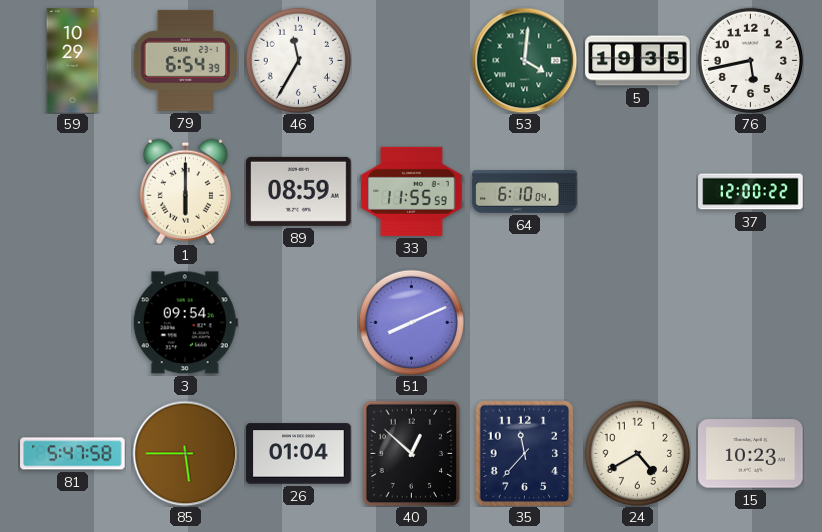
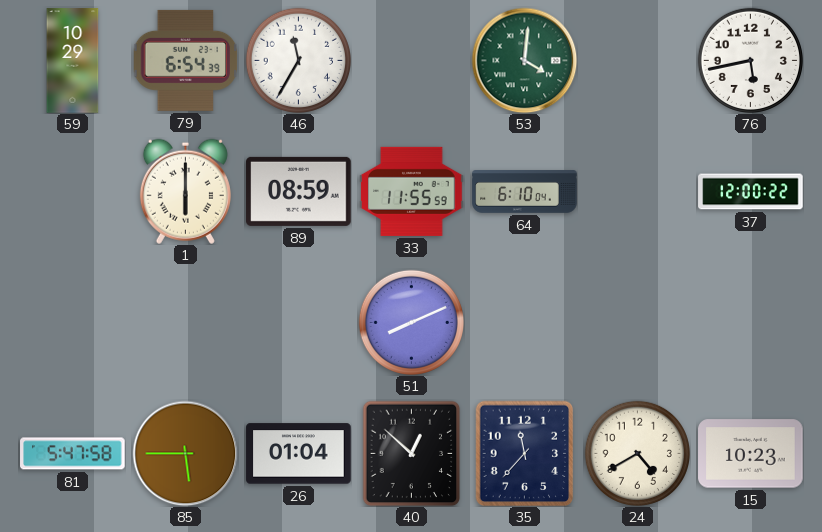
5: 19:35 -> none
3: 09:54 -> none
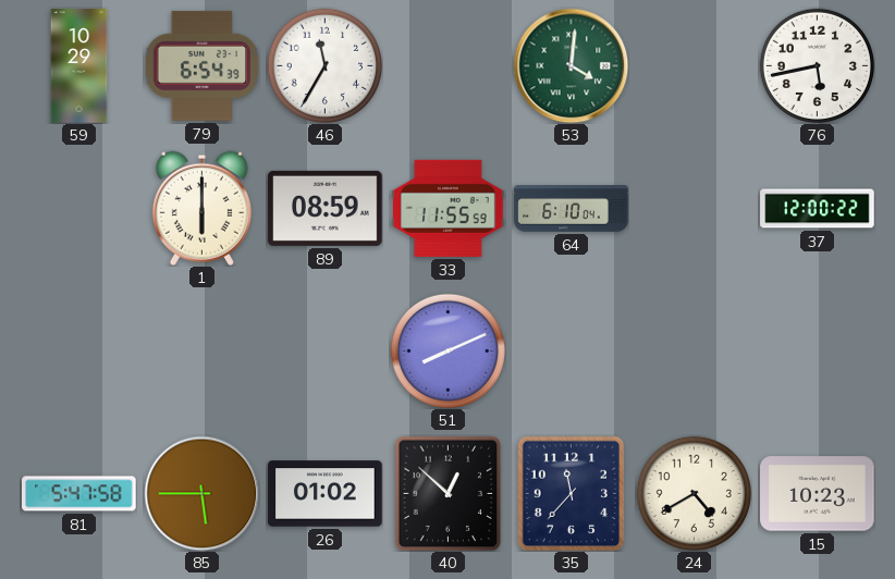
26: 01:04 -> 01:02
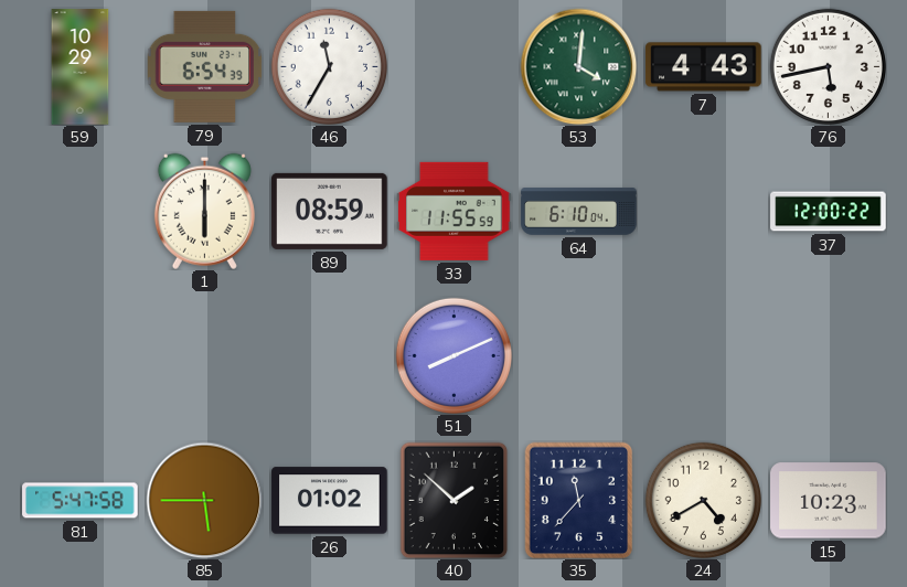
7: none -> 4:43
40: 12:52 -> 1:52
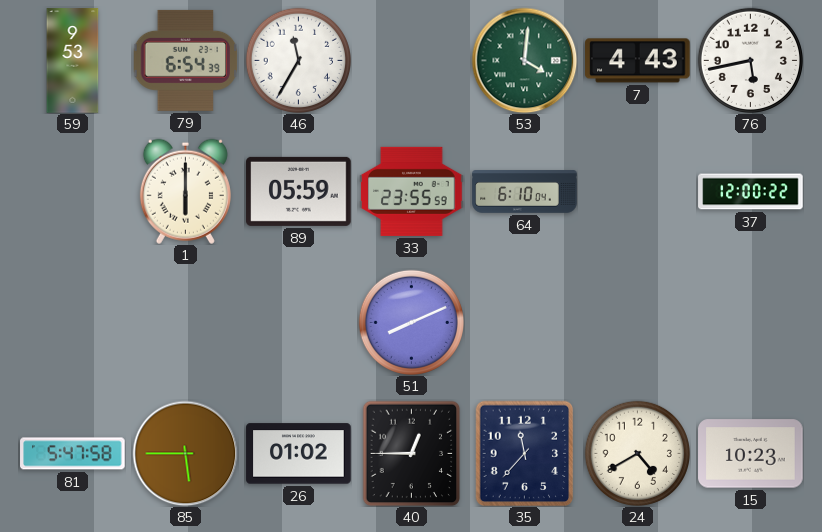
59: 10:29 -> 9:53
89: 08:59 -> 05:59
33: 11:55 -> 23:55
40: 1:52 -> 12:45
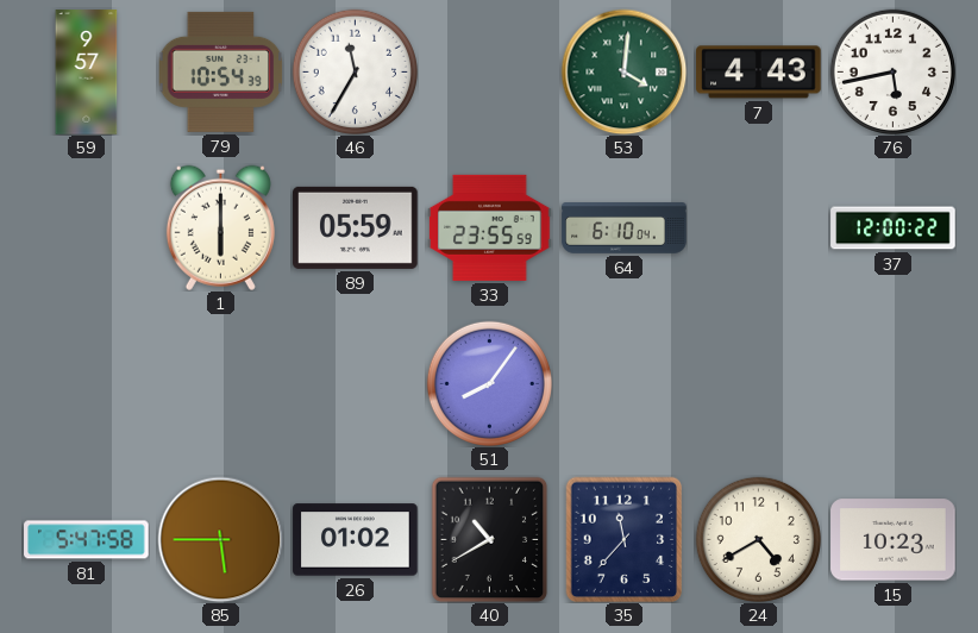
59: 9:53 -> 9:57
79: 6:54 -> 10:54
51: 8:11 -> 8:06
40: 12:45 -> 10:40
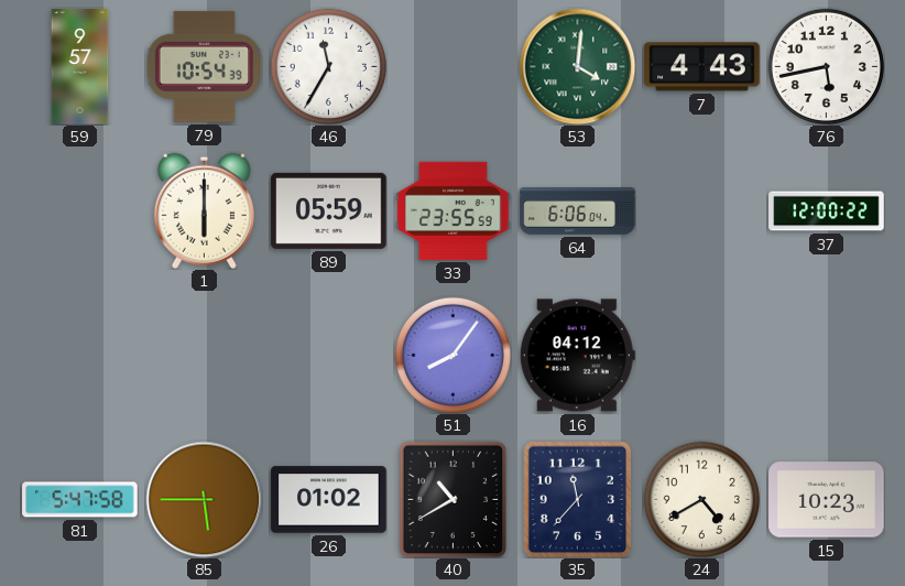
64: 6:10 -> 6:06
16: none -> 04:12
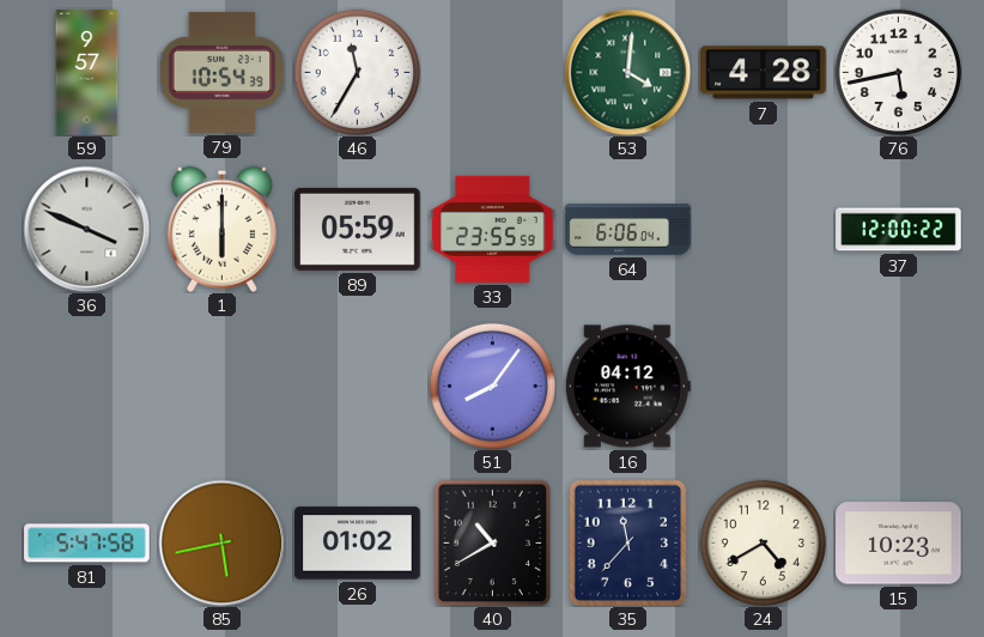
7: 4:43 -> 4:28
36: none -> 3:49
85: 5:45 -> 5:43
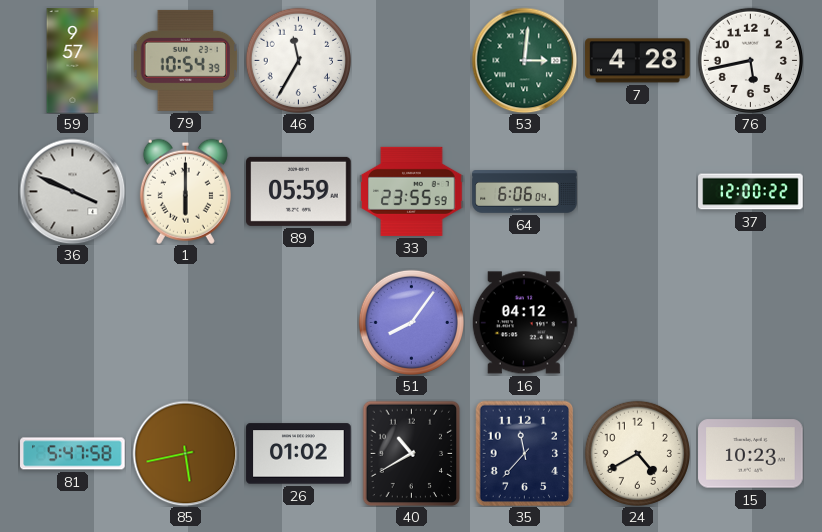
53: 4:01 -> 3:01
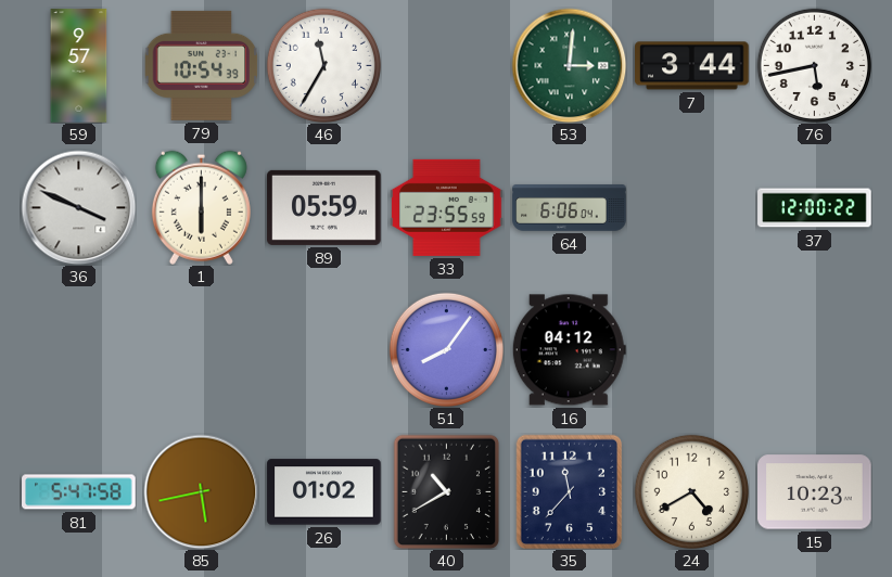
7: 4:28 -> 3:44
